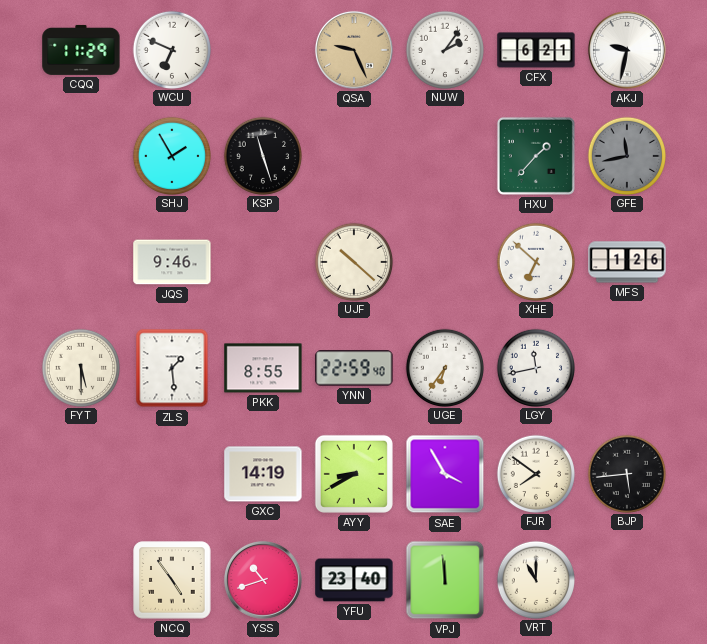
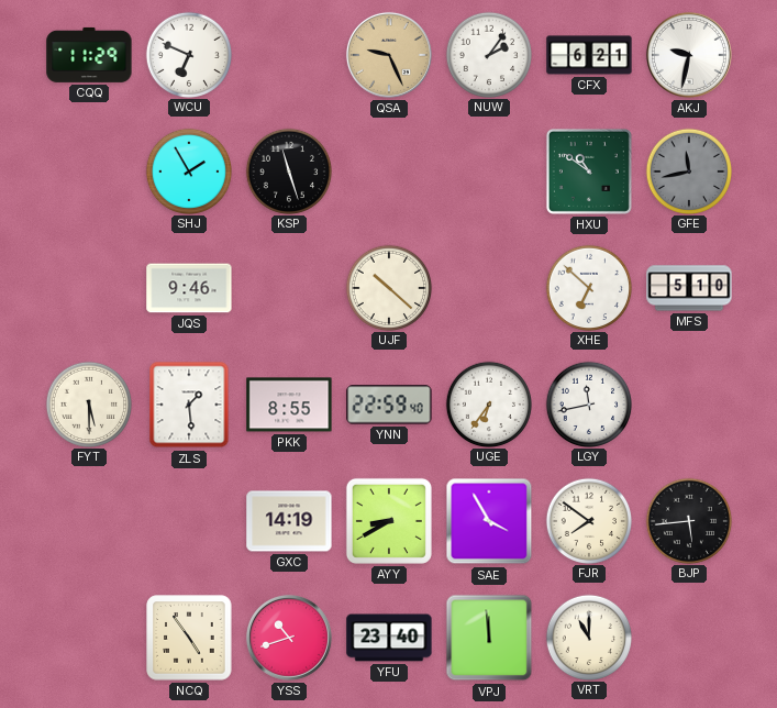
HXU: 1:37 -> 10:51
MFS: 1:26 -> 5:10
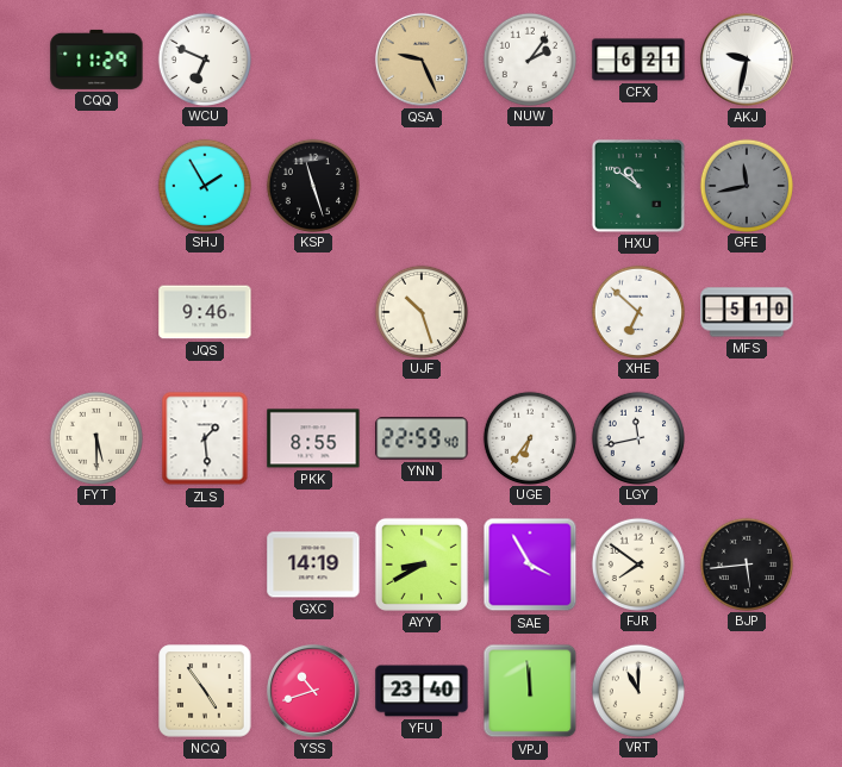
UJF: 10:22 -> 10:27
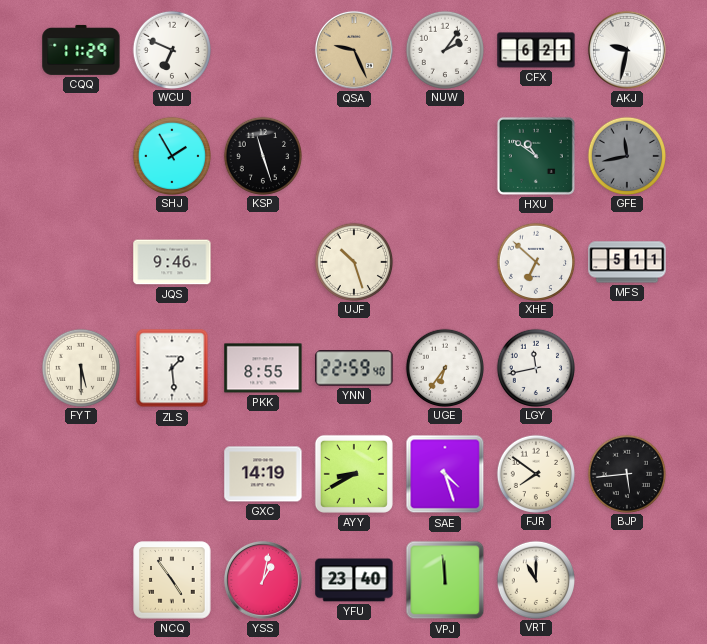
MFS: 5:10 -> 5:11
SAE: 3:55 -> 4:27
YSS: 10:42 -> 1:02
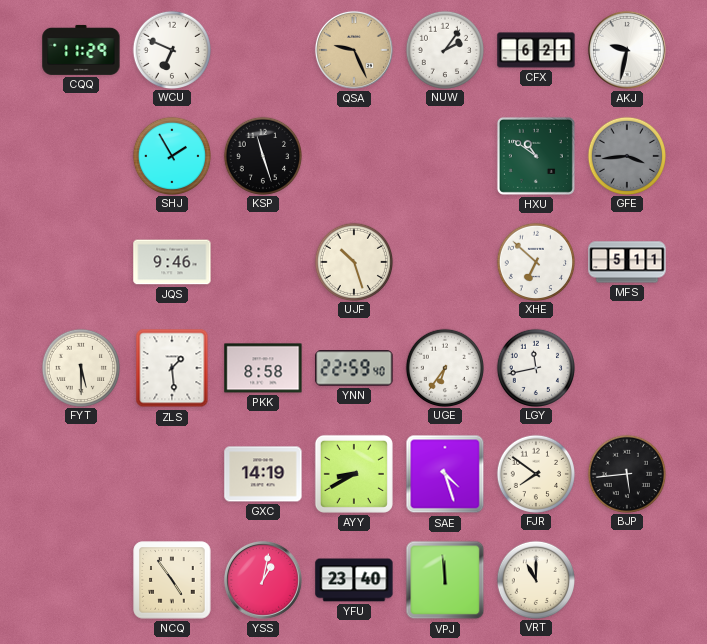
GFE: 11:43 -> 3:44
PKK: 8:55 -> 8:58
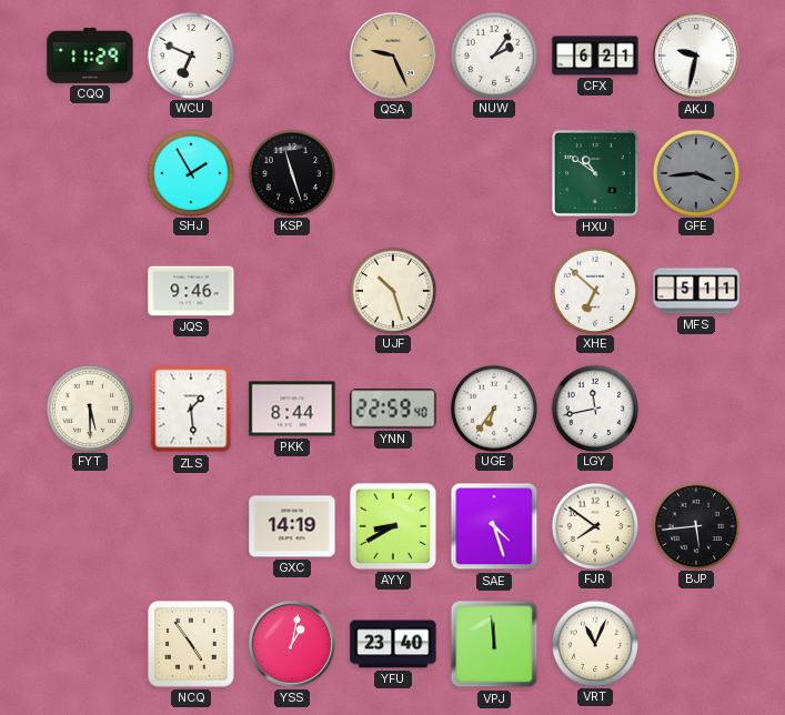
PKK: 8:58 -> 8:44
VRT: 11:00 -> 11:04
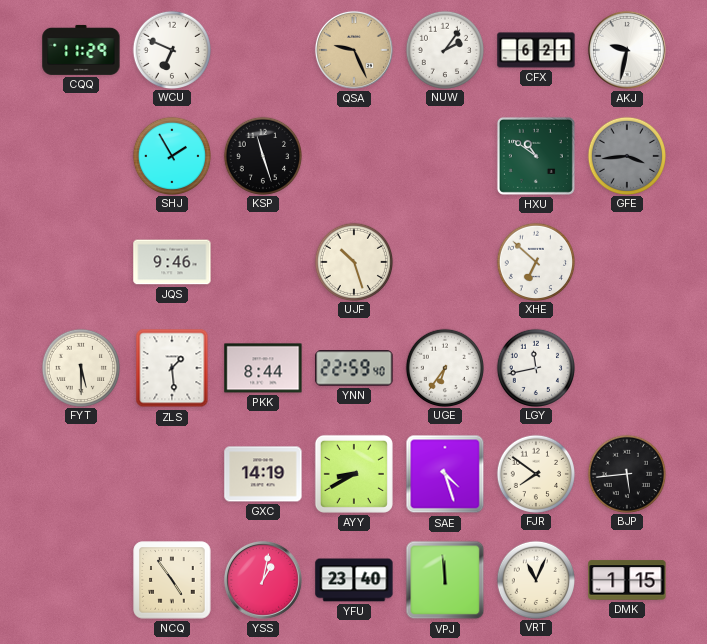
MFS: 5:11 -> none
DMK: none -> 1:15
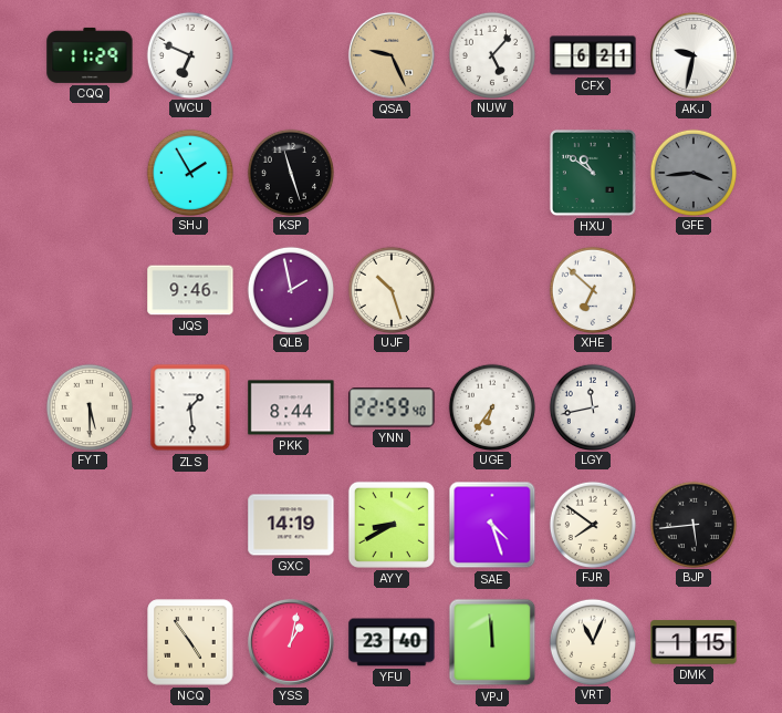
NUW: 2:06 -> 5:07
QLB: none -> 1:58
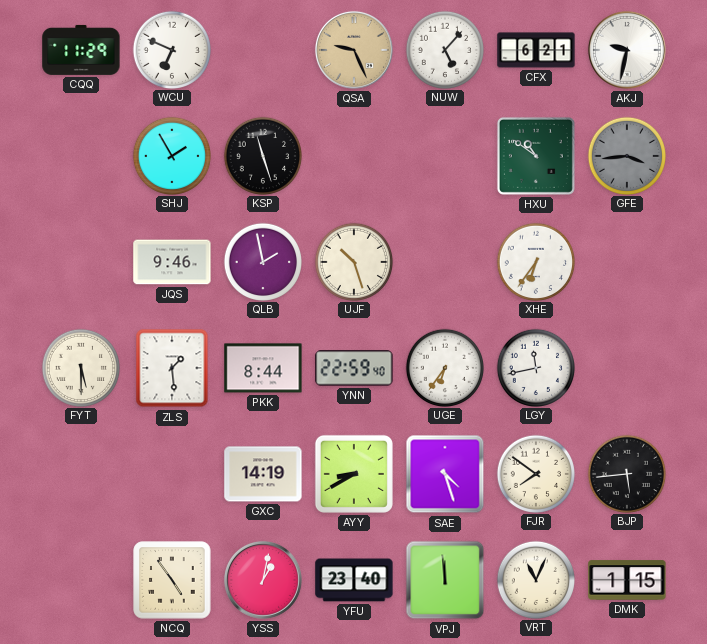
XHE: 6:52 -> 6:36
